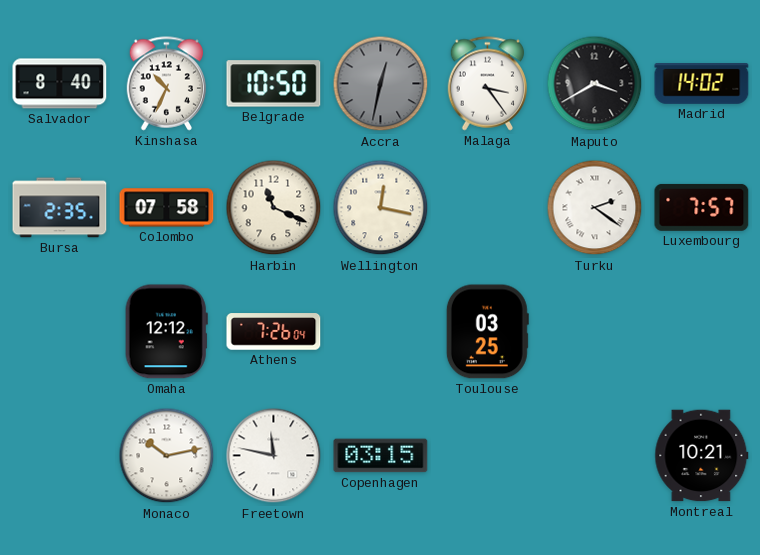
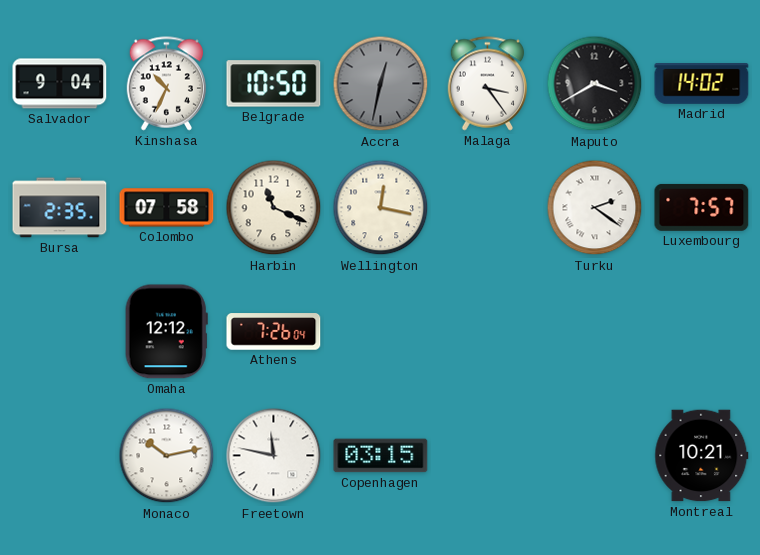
Salvador: 8:40 -> 9:04
Toulouse: 03:25 -> none
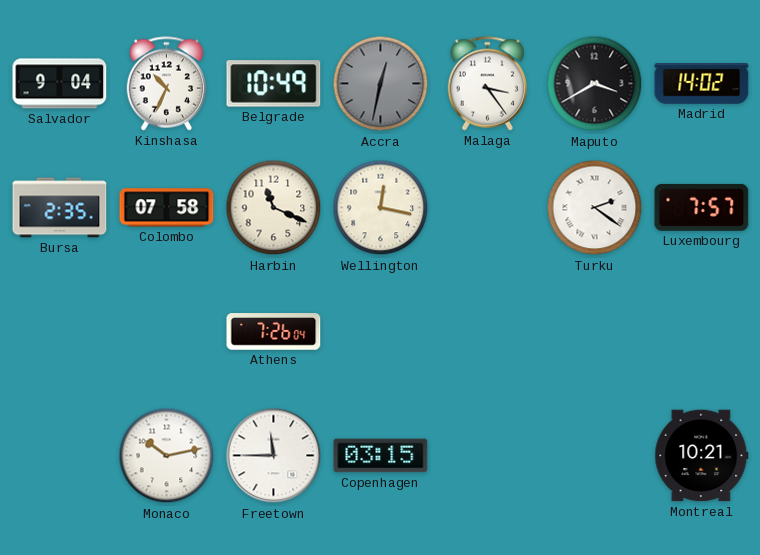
Belgrade: 10:50 -> 10:49
Omaha: 12:12 -> none
Freetown: 11:47 -> 11:45
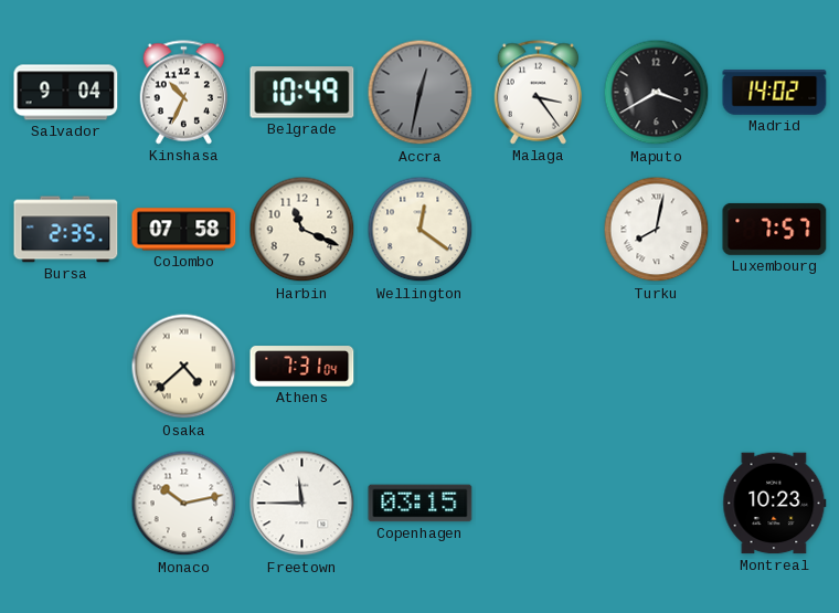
Wellington: 12:17 -> 12:21
Turku: 2:21 -> 8:02
Osaka: none -> 4:38
Athens: 7:26 -> 7:31
Montreal: 10:21 -> 10:23
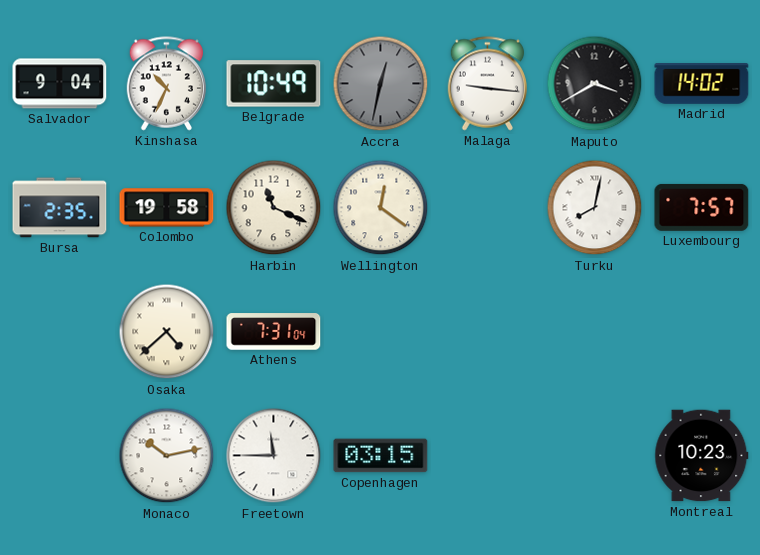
Malaga: 3:24 -> 9:16
Colombo: 07:58 -> 19:58
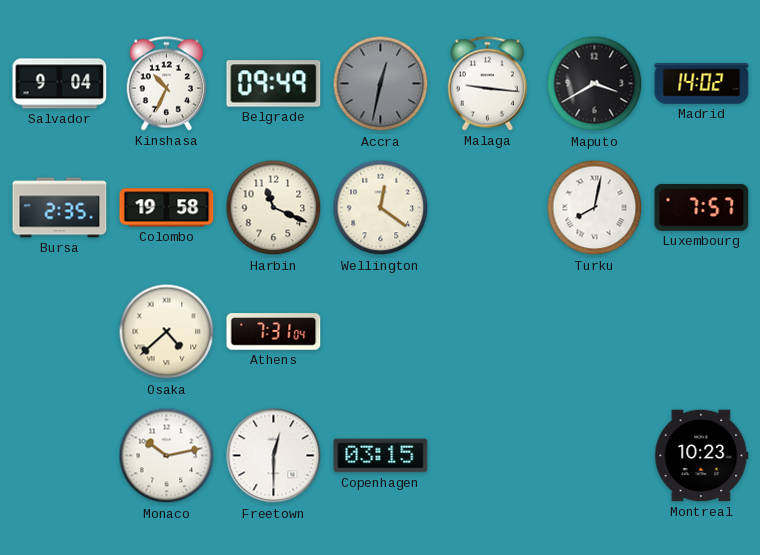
Belgrade: 10:49 -> 09:49
Freetown: 11:45 -> 12:30
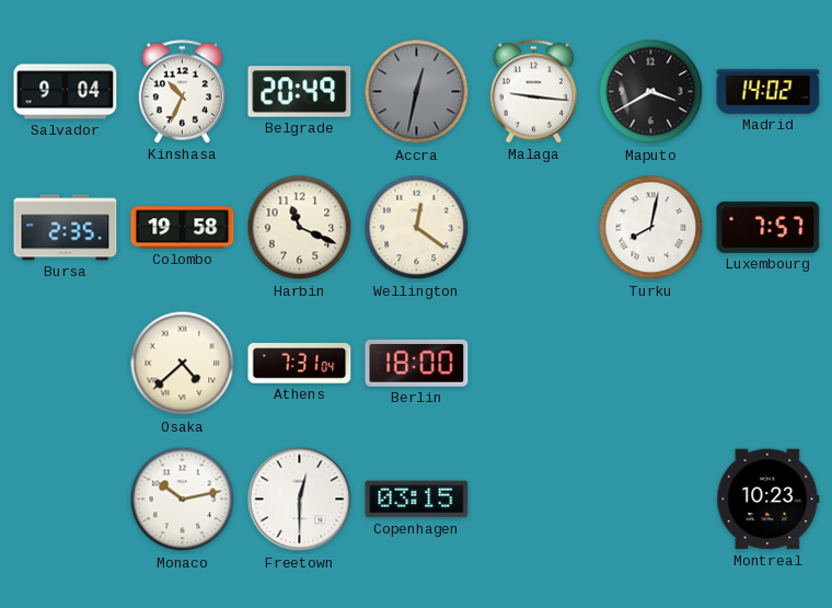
Belgrade: 09:49 -> 20:49
Berlin: none -> 18:00
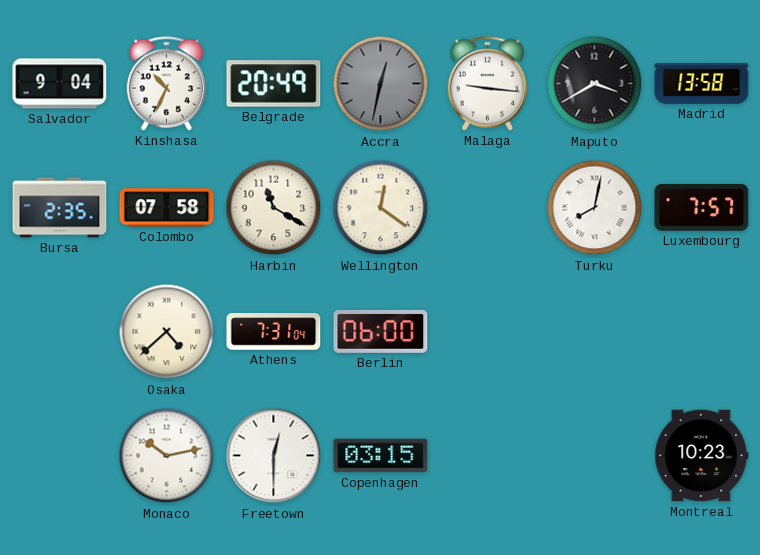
Madrid: 14:02 -> 13:58
Colombo: 19:58 -> 07:58
Harbin: 11:19 -> 11:20
Berlin: 18:00 -> 06:00
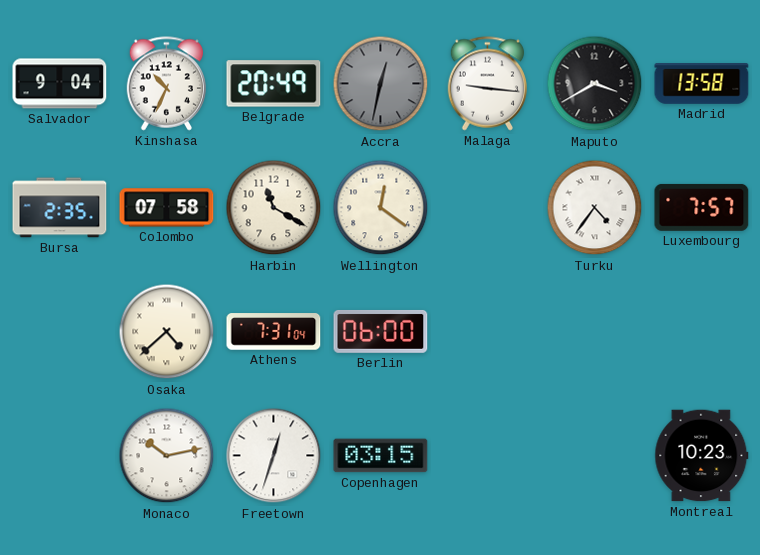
Turku: 8:02 -> 4:36
Freetown: 12:30 -> 12:33
